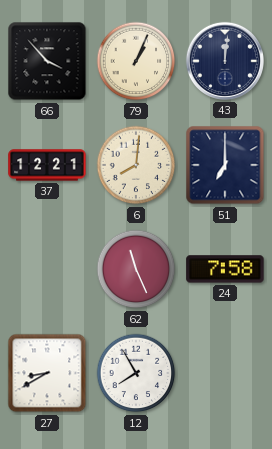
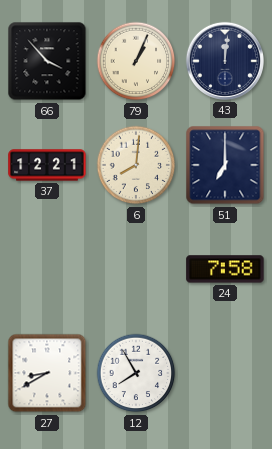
62: 11:26 -> none
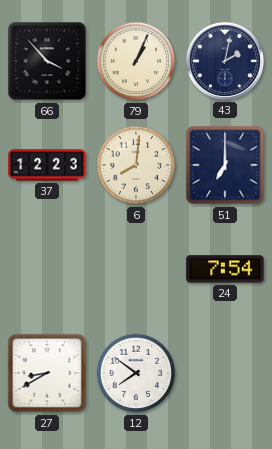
43: 12:01 -> 2:02
37: 12:21 -> 12:23
24: 7:58 -> 7:54
12: 7:55 -> 7:51
